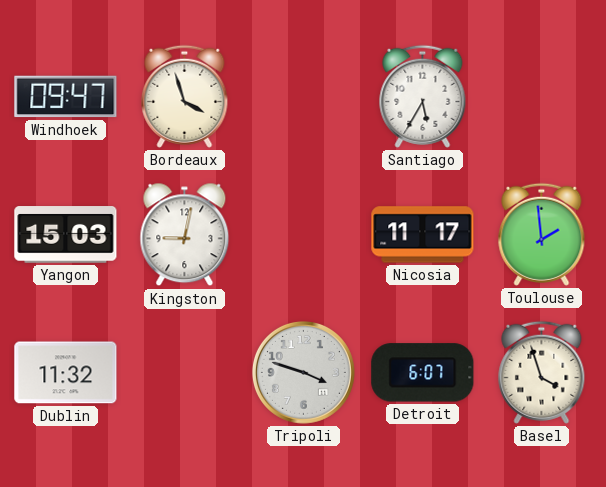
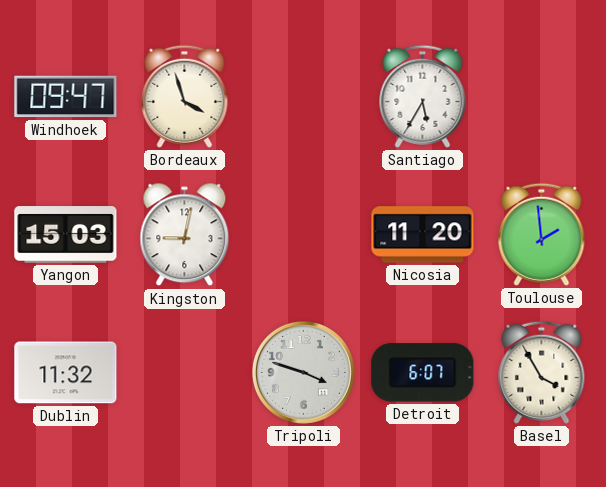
Nicosia: 11:17 -> 11:20
Basel: 3:57 -> 3:55
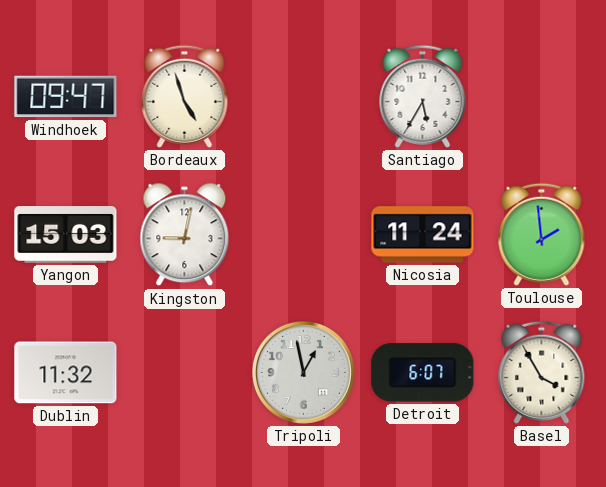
Bordeaux: 3:57 -> 4:57
Nicosia: 11:20 -> 11:24
Tripoli: 3:48 -> 12:58
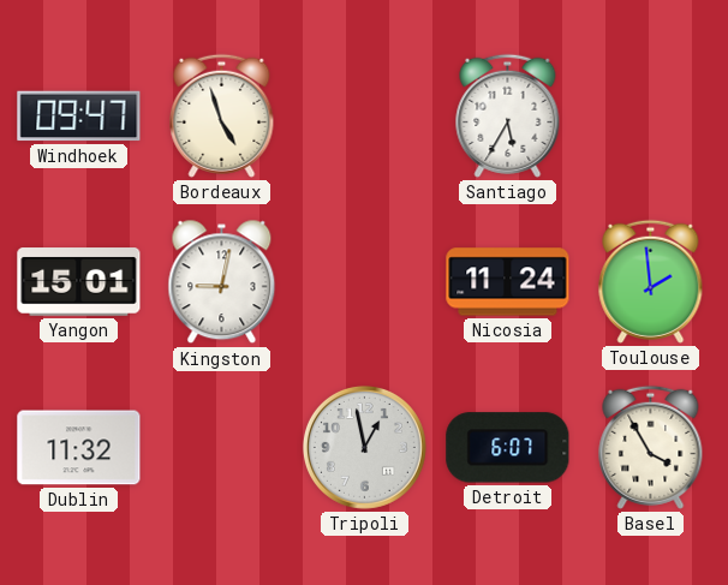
Yangon: 15:03 -> 15:01
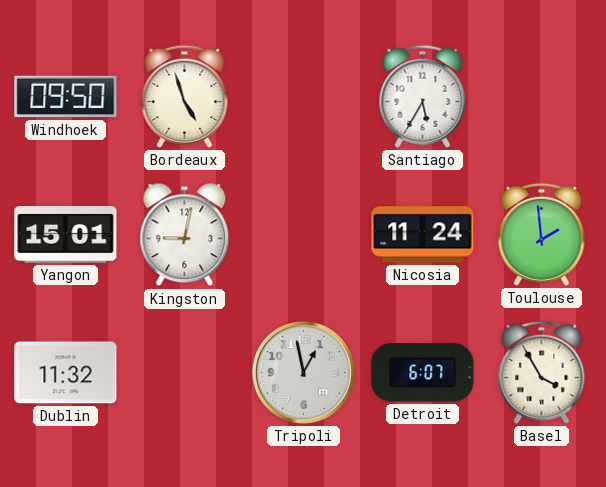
Windhoek: 09:47 -> 09:50
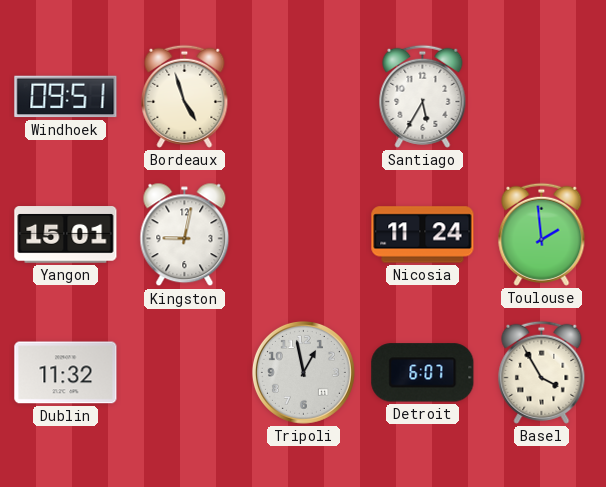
Windhoek: 09:50 -> 09:51
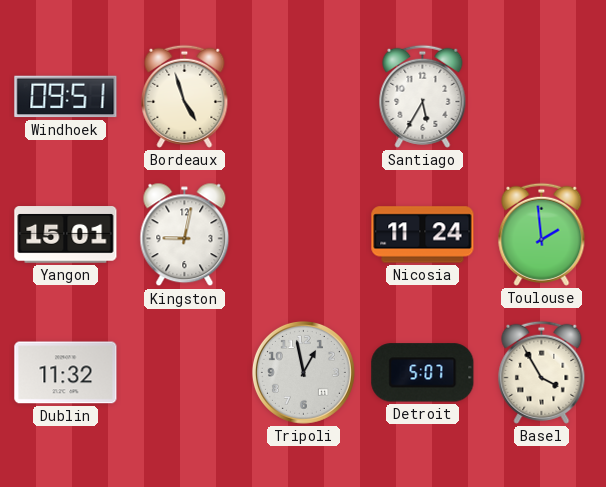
Detroit: 6:07 -> 5:07
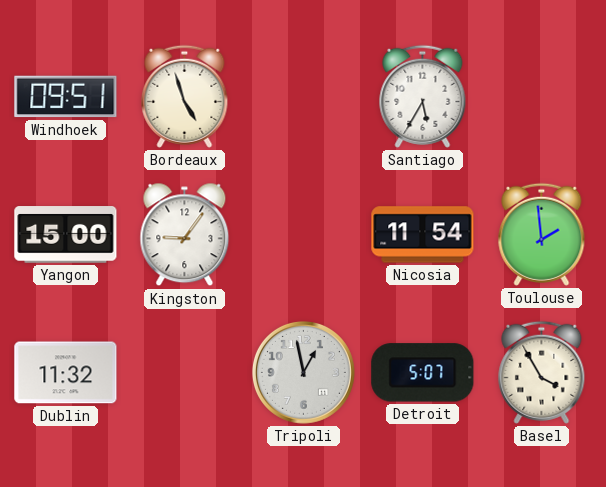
Yangon: 15:01 -> 15:00
Kingston: 9:02 -> 9:06
Nicosia: 11:24 -> 11:54
